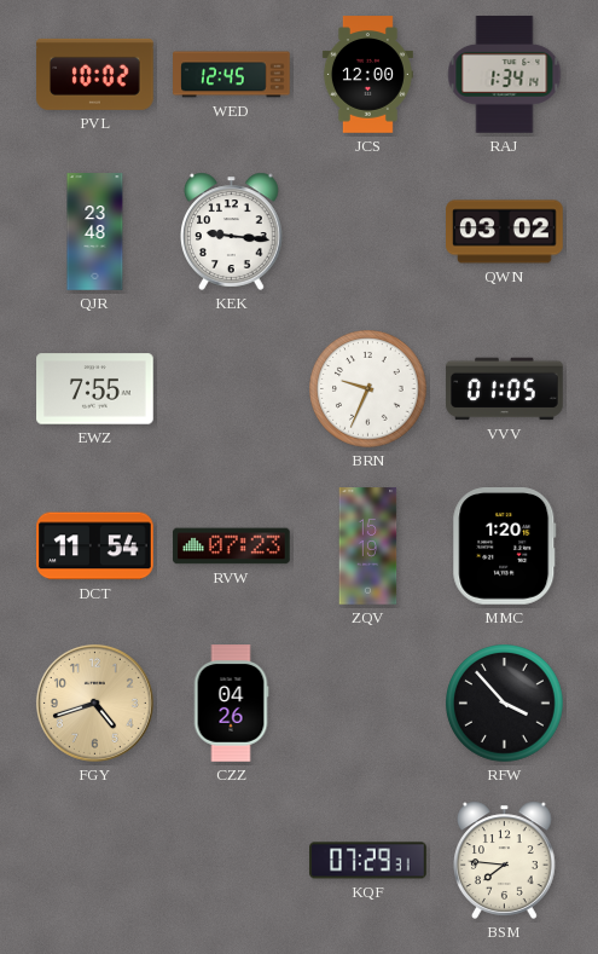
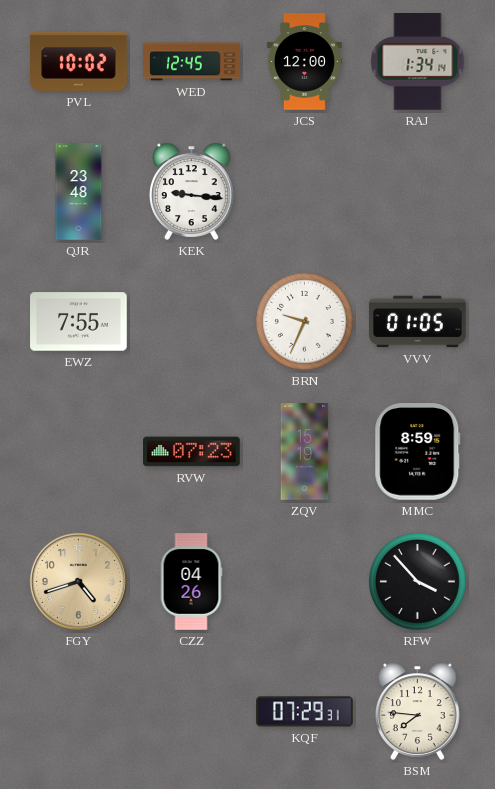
QWN: 03:02 -> none
DCT: 11:54 -> none
MMC: 1:20 -> 8:59
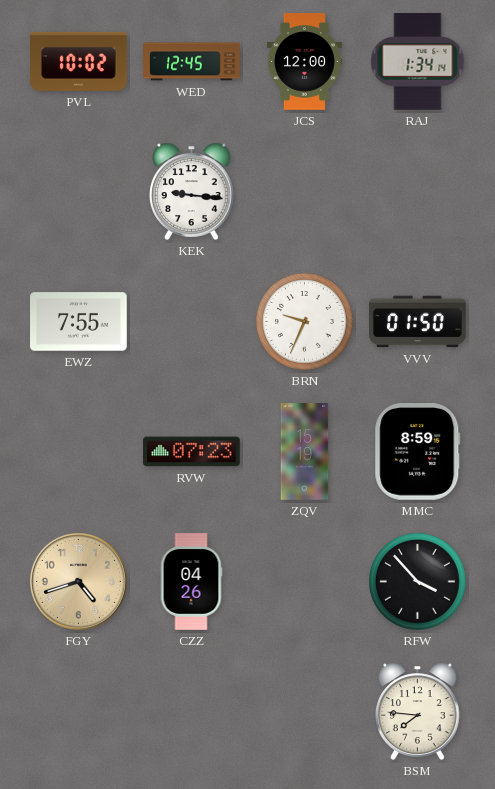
QJR: 23:48 -> none
VVV: 01:05 -> 01:50
KQF: 07:29 -> none
